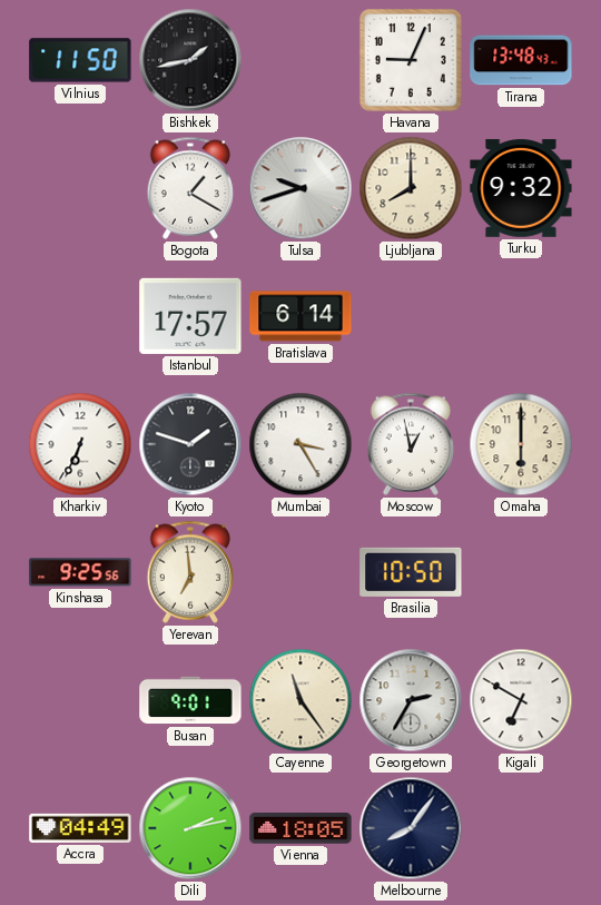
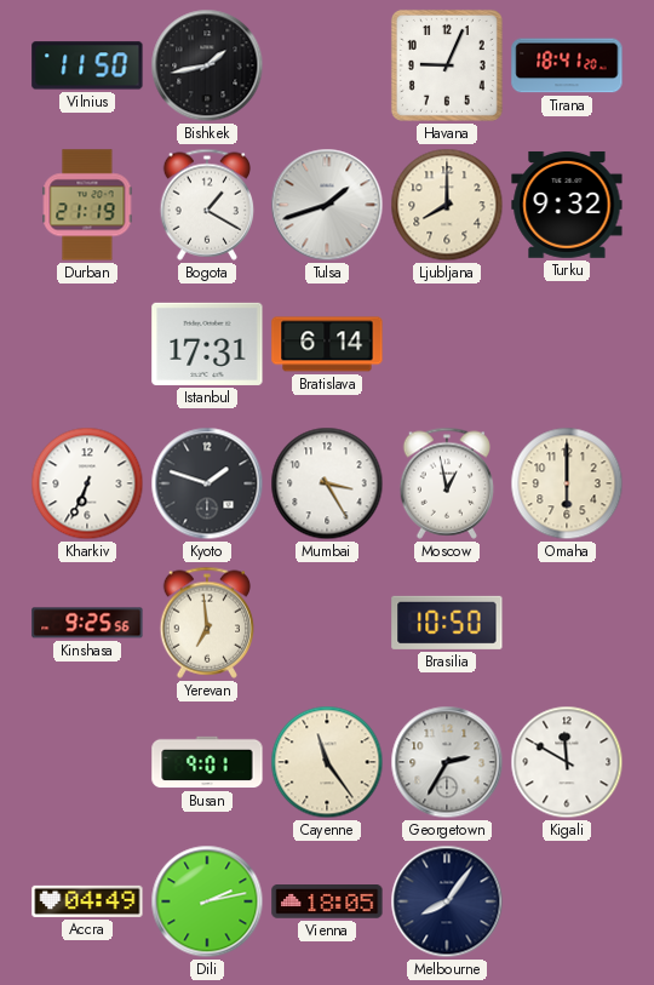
Tirana: 13:48 -> 18:41
Durban: none -> 21:19
Tulsa: 9:42 -> 1:42
Istanbul: 17:57 -> 17:31
Kigali: 6:50 -> 11:50
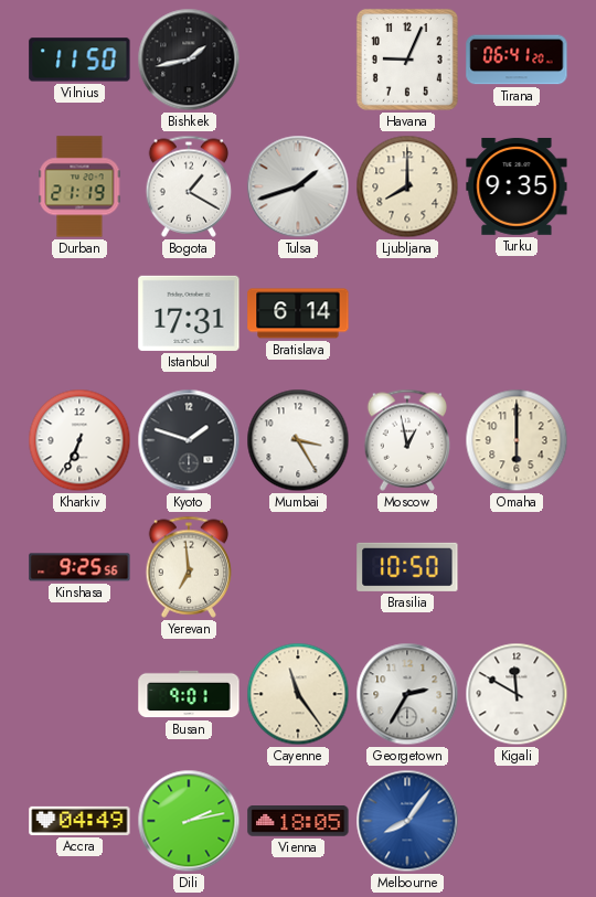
Tirana: 18:41 -> 06:41
Turku: 9:32 -> 9:35
Melbourne dial: navy -> blue
